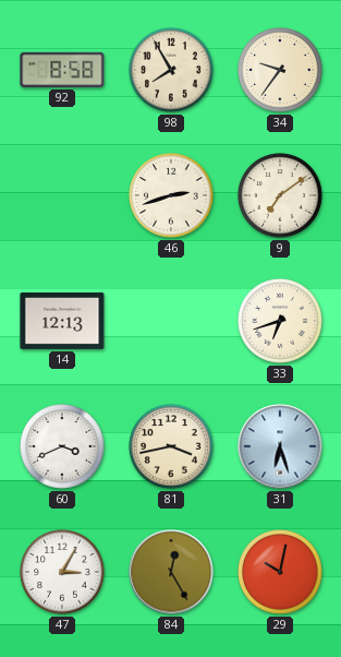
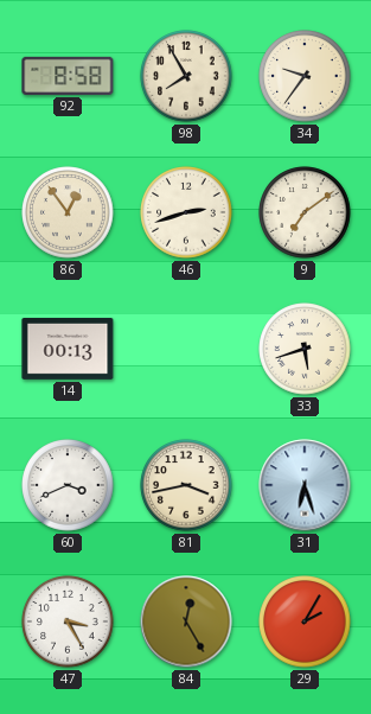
86: none -> 12:54
14: 12:13 -> 00:13
33: 6:42 -> 5:42
47: 3:05 -> 3:25
29: 10:02 -> 2:05
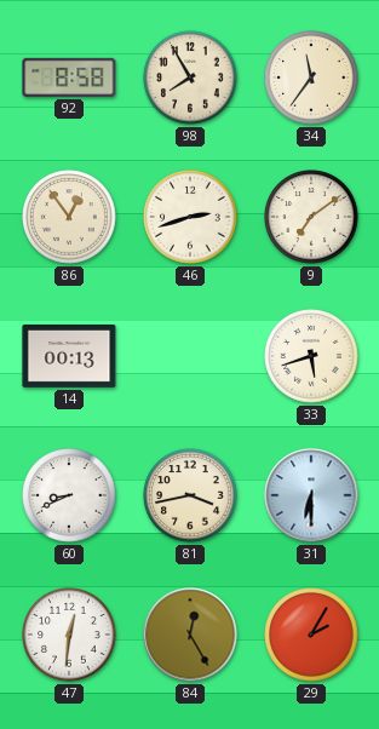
34: 9:36 -> 11:36
60: 3:41 -> 8:41
31: 6:27 -> 6:30
47: 3:25 -> 12:31
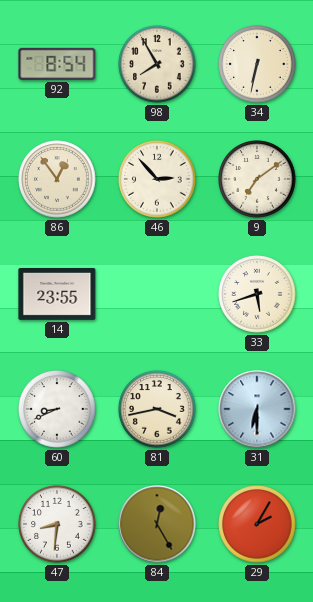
92: 8:58 -> 8:54
34: 11:36 -> 6:32
46: 2:42 -> 2:53
14: 00:13 -> 23:55
47: 12:31 -> 8:31
